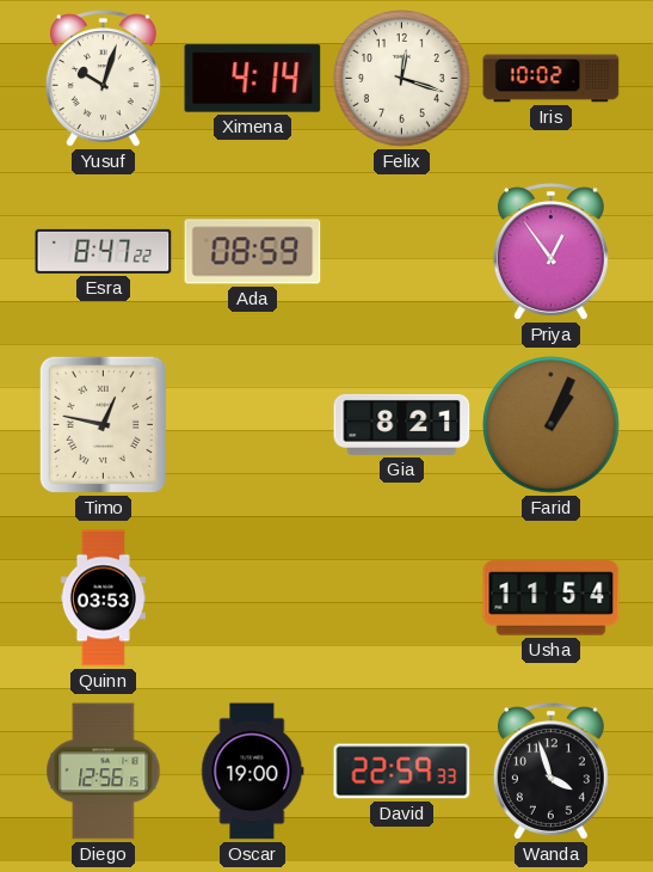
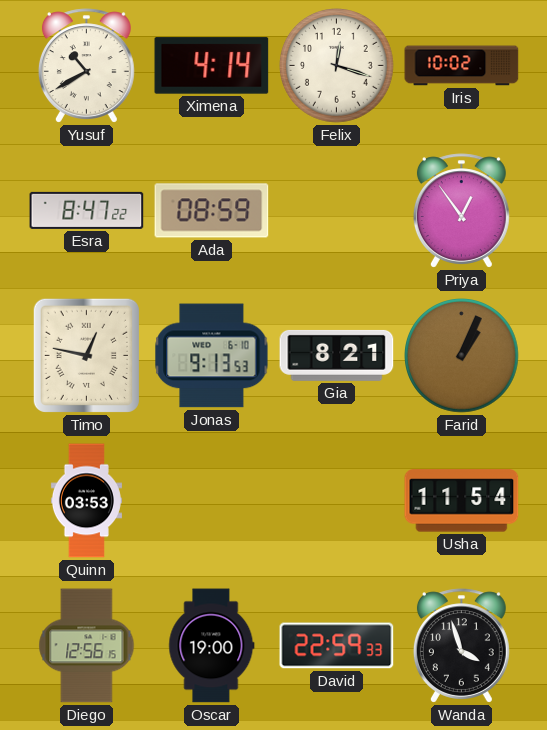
Yusuf: 10:03 -> 10:40
Jonas: none -> 9:13
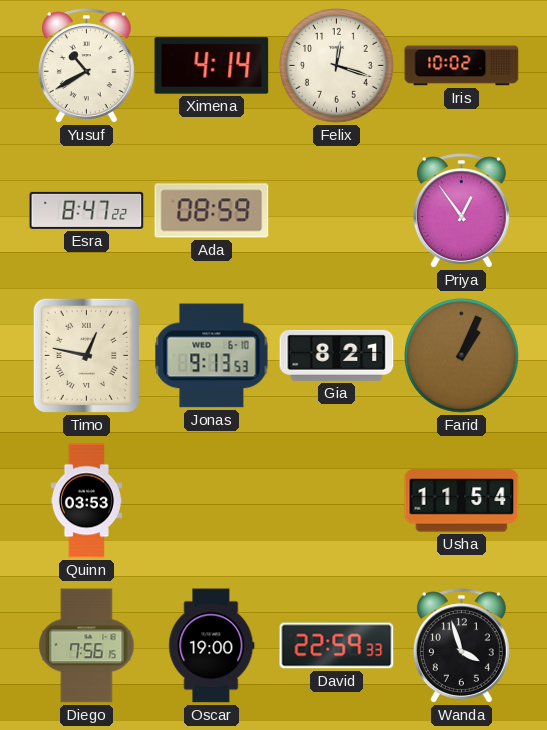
Diego: 12:56 -> 7:56
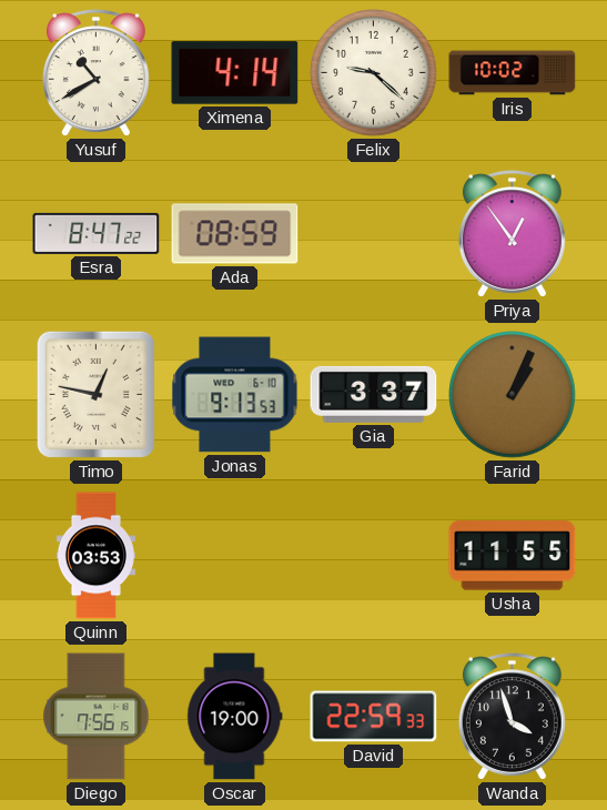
Felix: 12:18 -> 9:22
Gia: 8:21 -> 3:37
Usha: 11:54 -> 11:55
